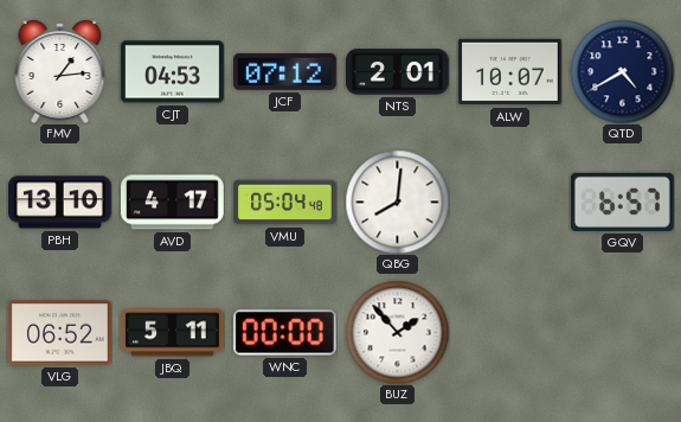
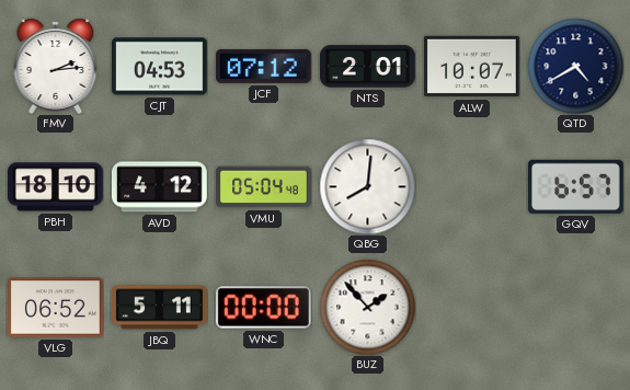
FMV: 1:14 -> 2:14
PBH: 13:10 -> 18:10
AVD: 4:17 -> 4:12
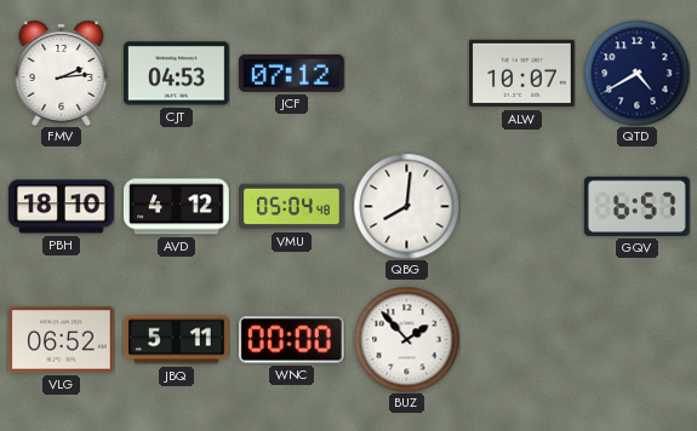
NTS: 2:01 -> none
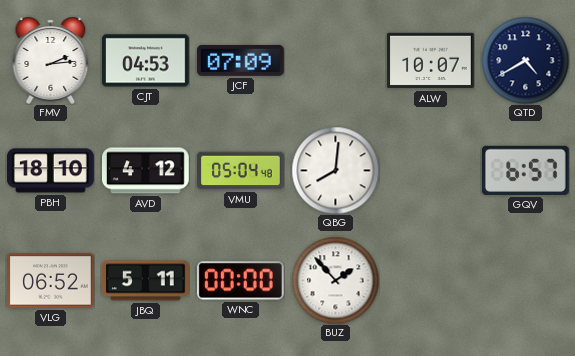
JCF: 07:12 -> 07:09
